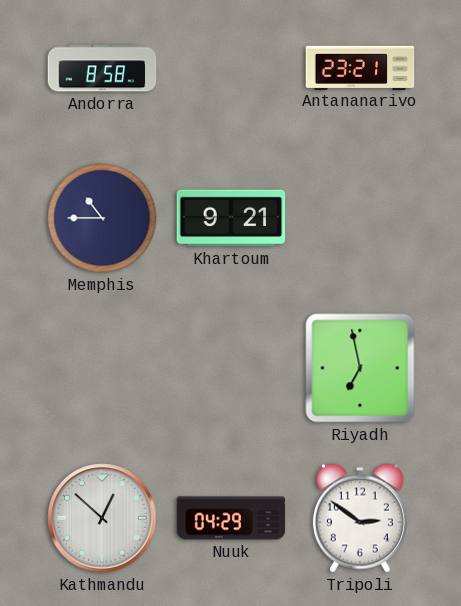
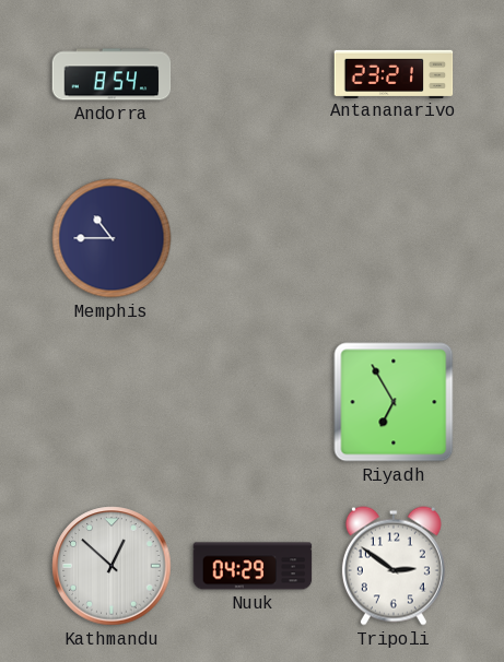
Andorra: 8:58 -> 8:54
Khartoum: 9:21 -> none
Riyadh: 6:58 -> 6:55
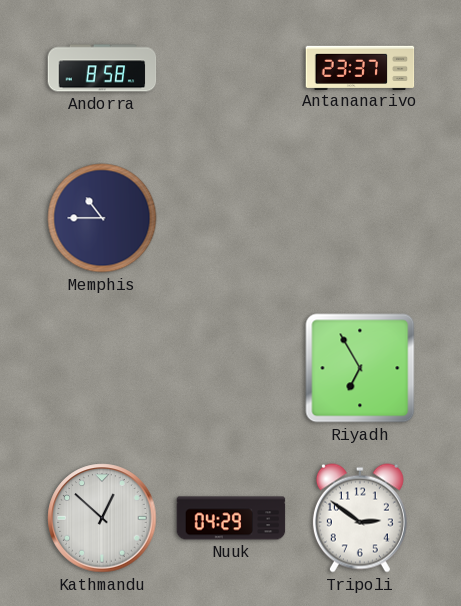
Andorra: 8:54 -> 8:58
Antananarivo: 23:21 -> 23:37
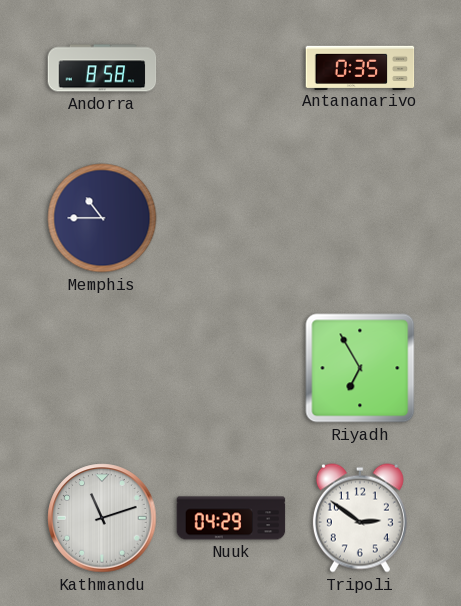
Antananarivo: 23:37 -> 0:35
Kathmandu: 12:52 -> 11:12
